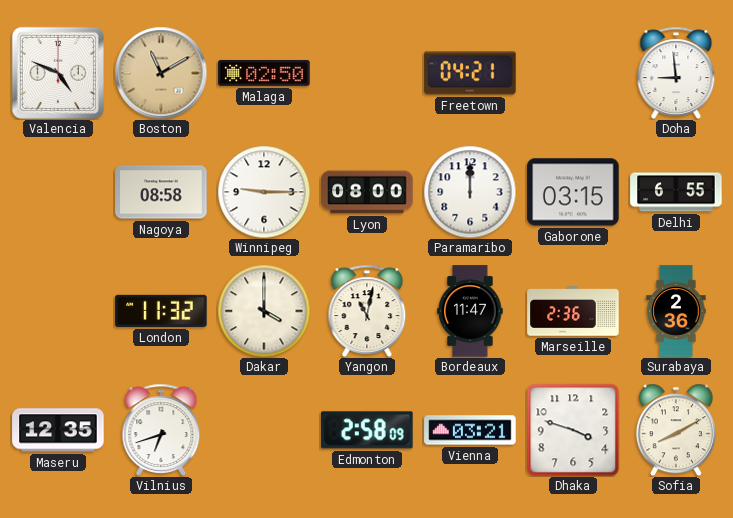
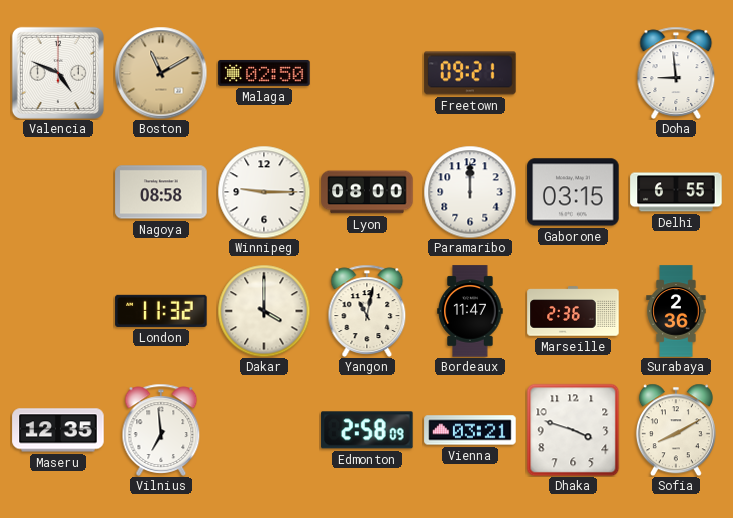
Freetown: 04:21 -> 09:21
Vilnius: 6:42 -> 6:59
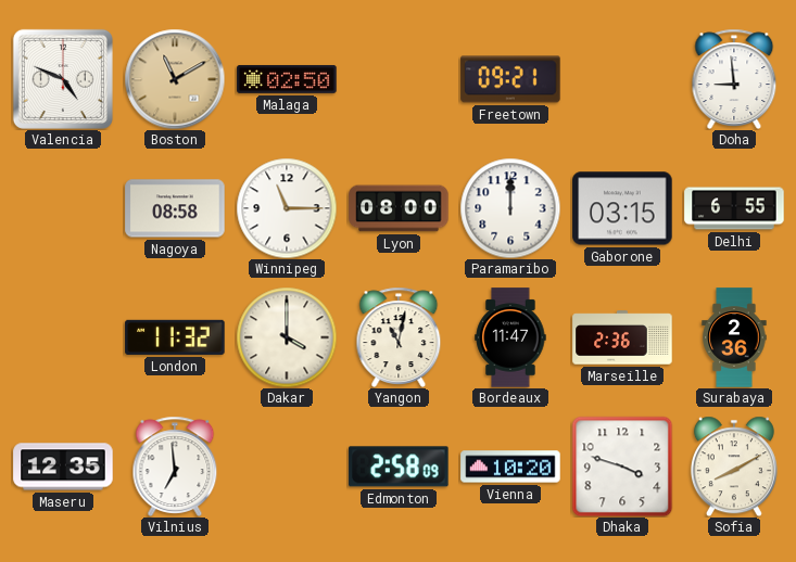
Winnipeg: 9:15 -> 11:15
Vienna: 03:21 -> 10:20
